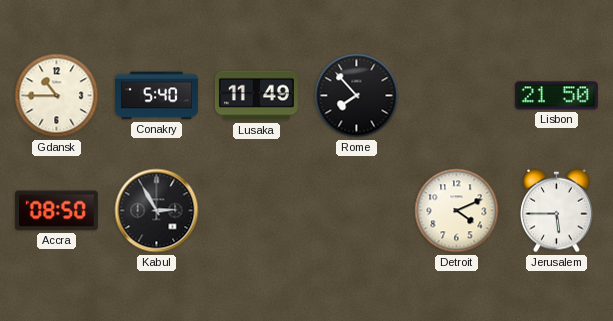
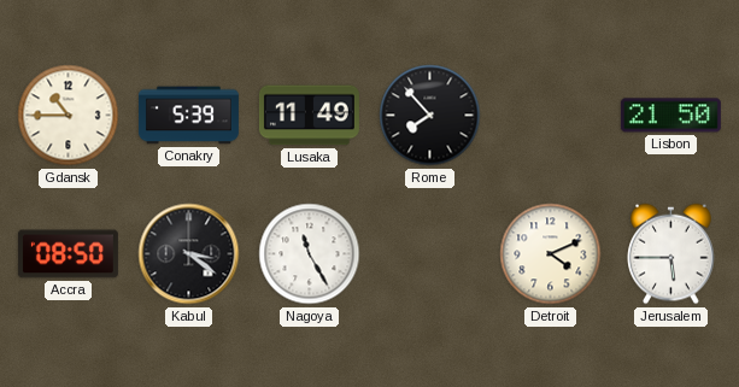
Conakry: 5:40 -> 5:39
Kabul: 2:55 -> 3:21
Nagoya: none -> 11:25
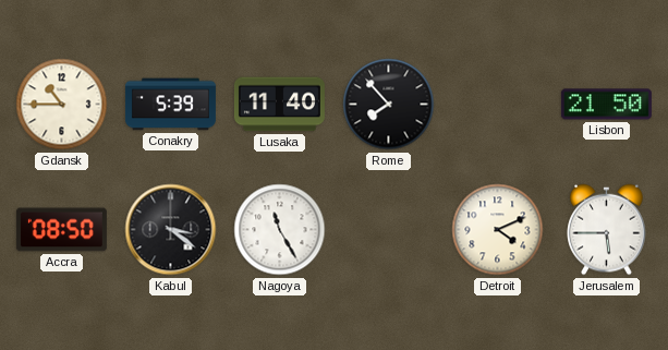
Lusaka: 11:49 -> 11:40
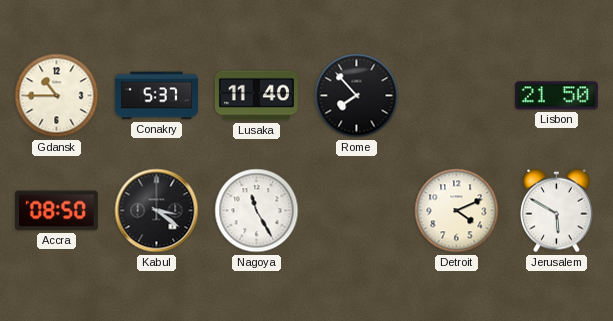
Conakry: 5:39 -> 5:37
Jerusalem: 5:45 -> 5:50
